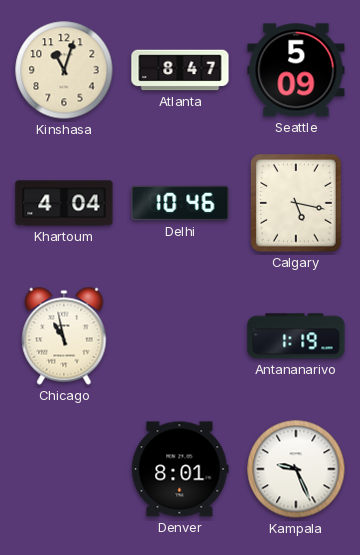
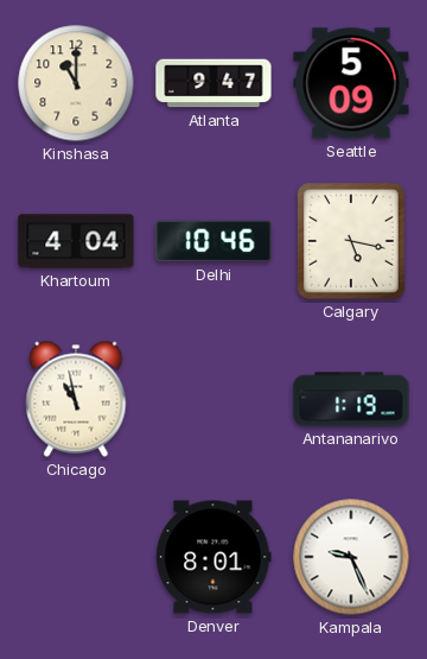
Kinshasa: 11:03 -> 11:00
Atlanta: 8:47 -> 9:47
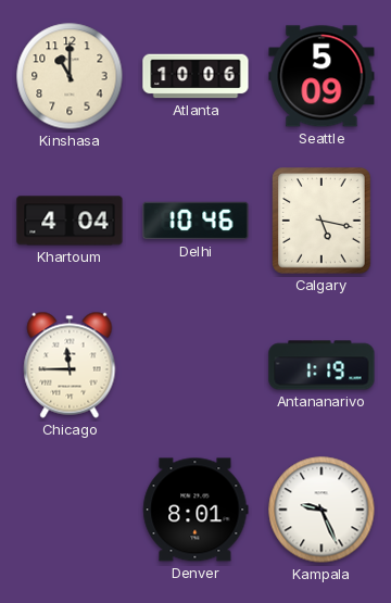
Atlanta: 9:47 -> 10:06
Chicago: 10:58 -> 11:45
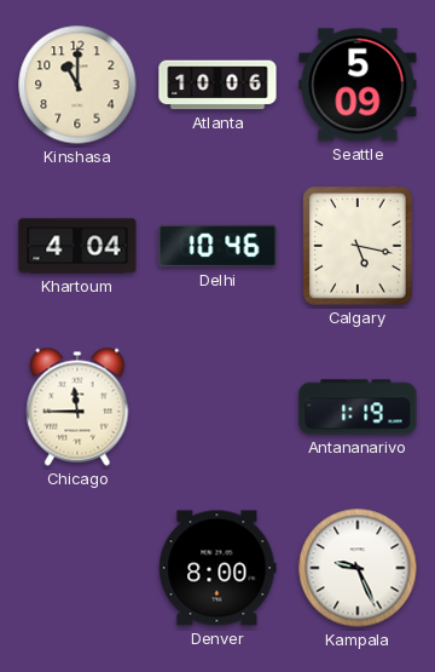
Denver: 8:01 -> 8:00
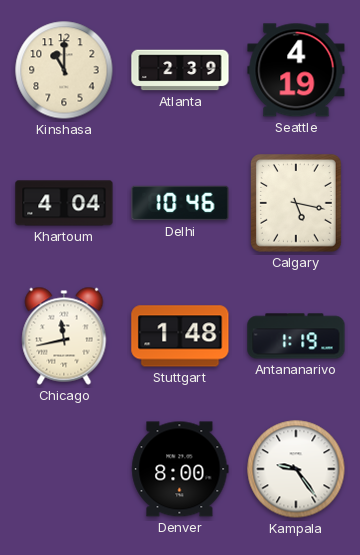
Atlanta: 10:06 -> 2:39
Seattle: 5:09 -> 4:19
Chicago: 11:45 -> 11:43
Stuttgart: none -> 1:48
Kampala: 9:26 -> 9:24
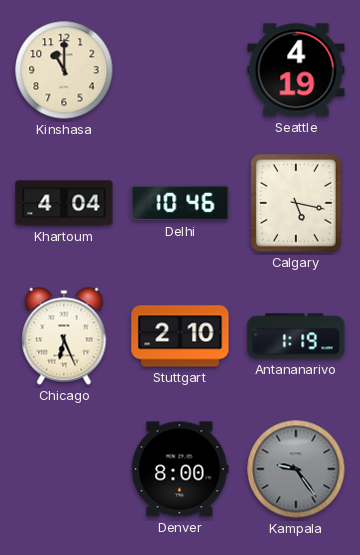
Atlanta: 2:39 -> none
Chicago: 11:43 -> 6:26
Stuttgart: 1:48 -> 2:10
Kampala dial: white -> grey
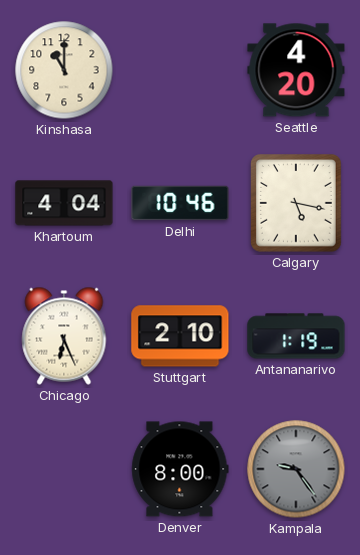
Seattle: 4:19 -> 4:20
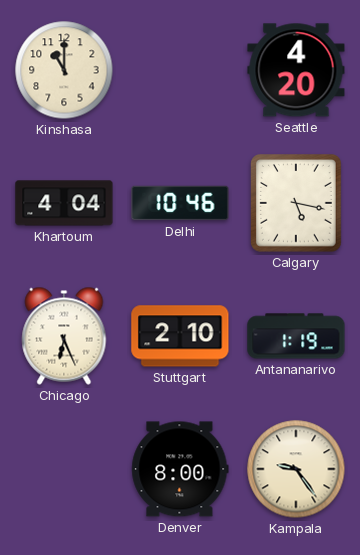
Kampala dial: grey -> cream
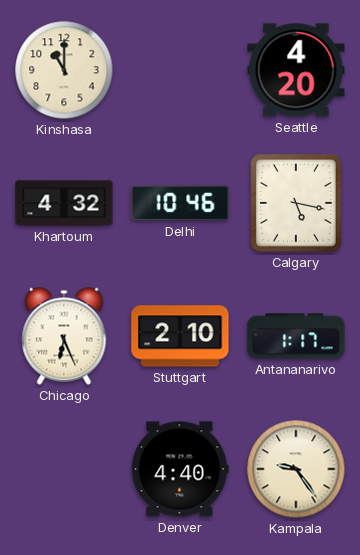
Khartoum: 4:04 -> 4:32
Antananarivo: 1:19 -> 1:17
Denver: 8:00 -> 4:40
